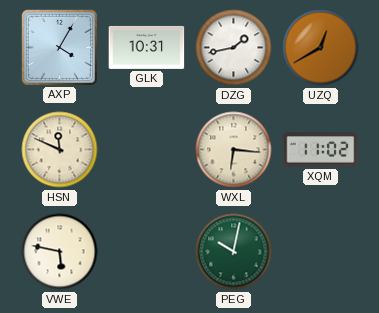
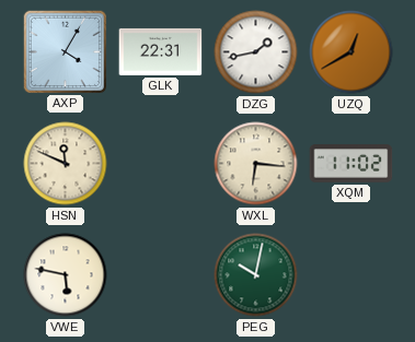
GLK: 10:31 -> 22:31
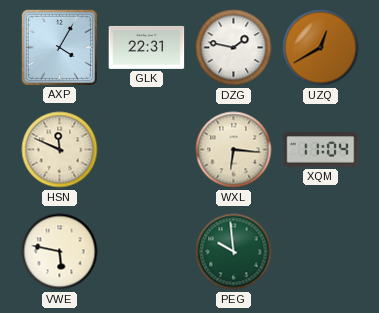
DZG: 1:43 -> 1:47
XQM: 11:02 -> 11:04
PEG: 10:02 -> 9:59
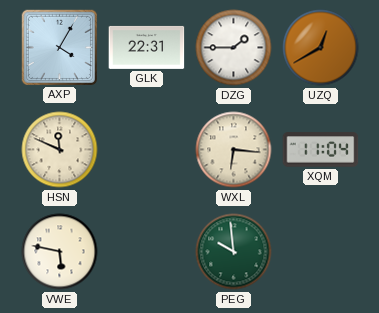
DZG: 1:47 -> 1:45
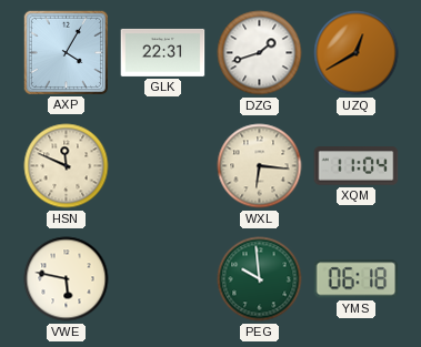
DZG: 1:45 -> 1:42
YMS: none -> 06:18
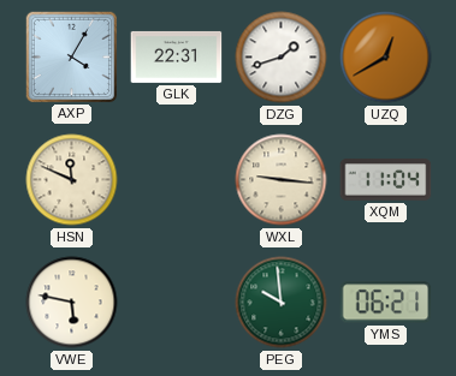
WXL: 6:16 -> 9:16
YMS: 06:18 -> 06:21
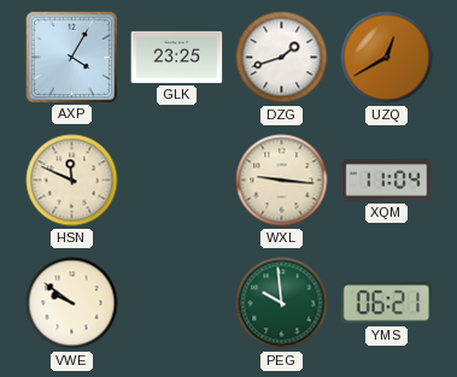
GLK: 22:31 -> 23:25
VWE: 5:47 -> 9:51
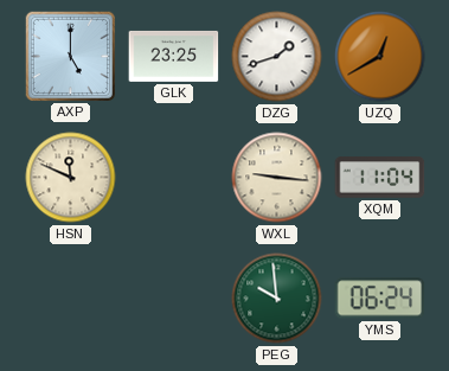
AXP: 4:05 -> 5:00
VWE: 9:51 -> none
YMS: 06:21 -> 06:24
